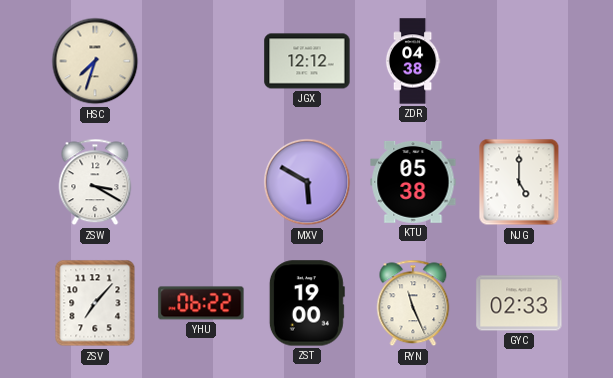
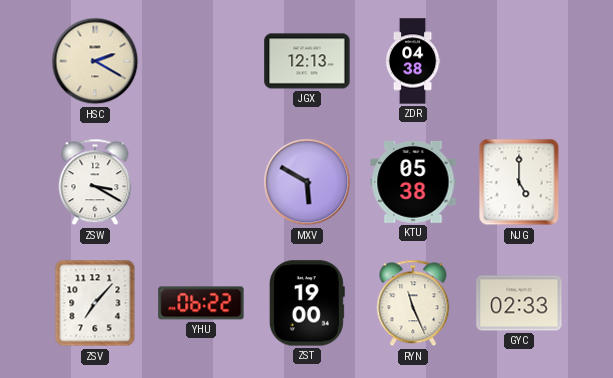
HSC: 7:33 -> 2:20
JGX: 12:12 -> 12:13
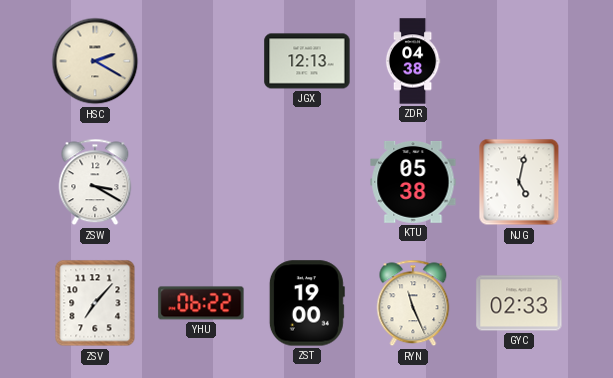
MXV: 5:50 -> none
NJG: 5:00 -> 5:02
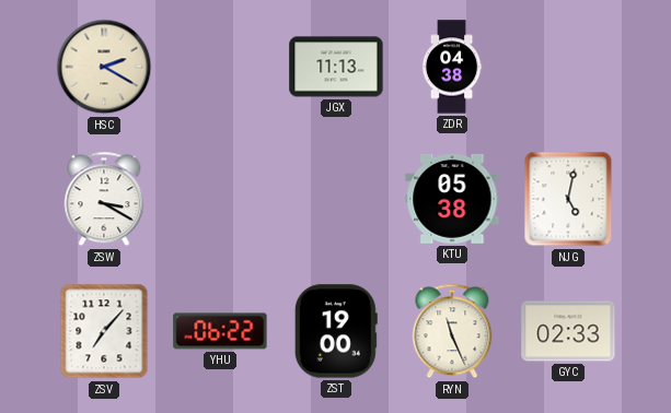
JGX: 12:13 -> 11:13
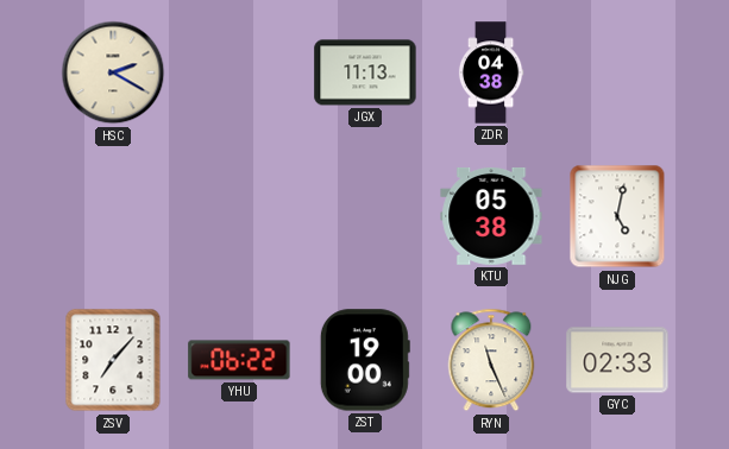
ZSW: 3:20 -> none
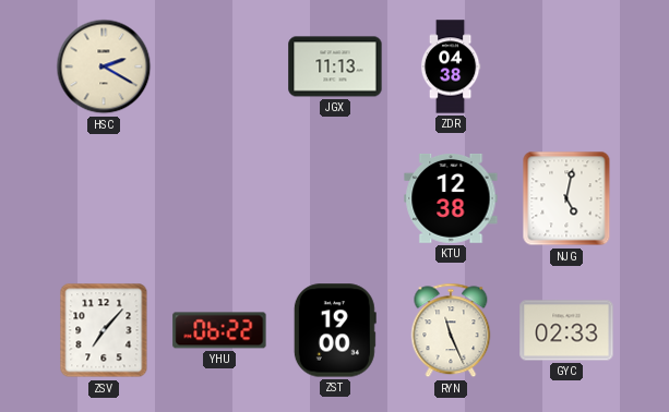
KTU: 05:38 -> 12:38
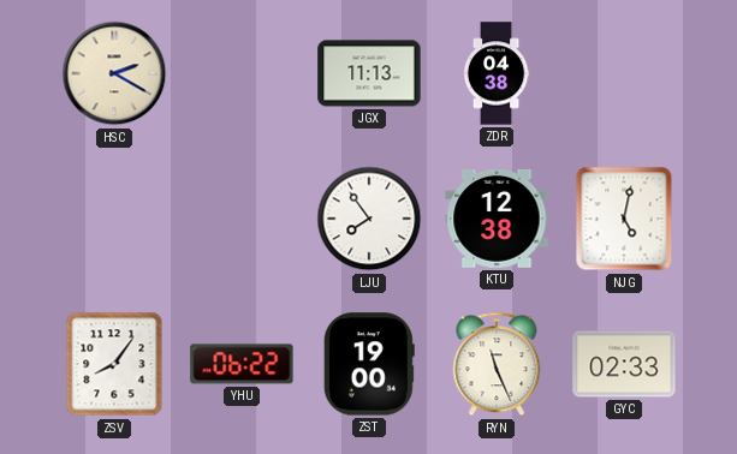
LJU: none -> 7:54
ZSV: 7:07 -> 8:06
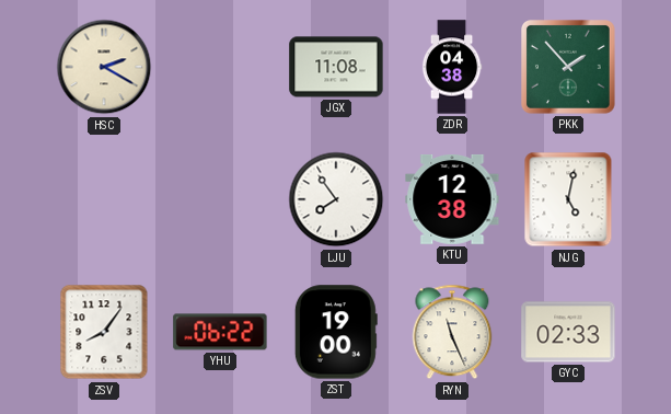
JGX: 11:13 -> 11:08
PKK: none -> 1:53
